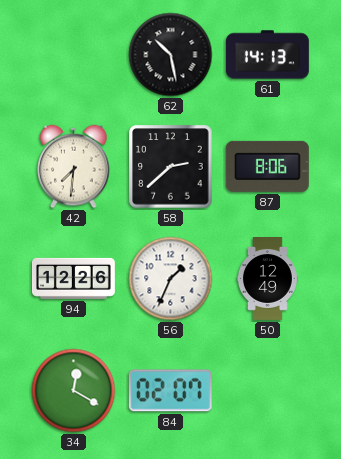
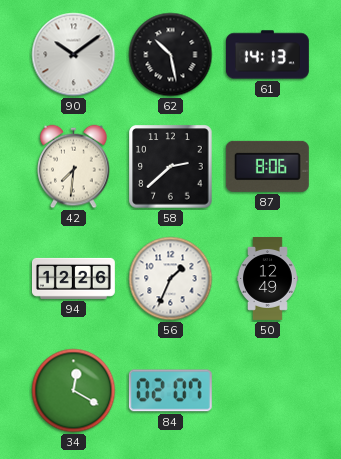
90: none -> 10:09
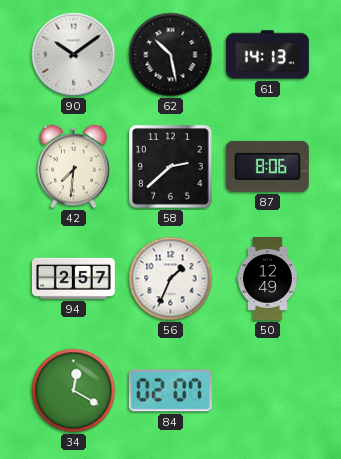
94: 12:26 -> 2:57
